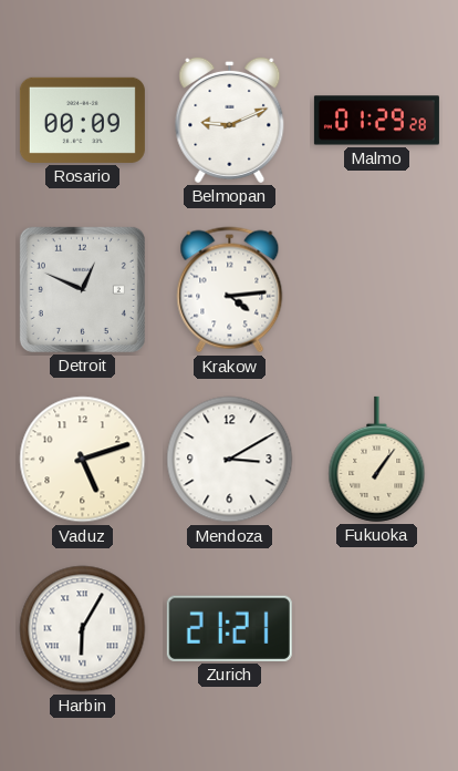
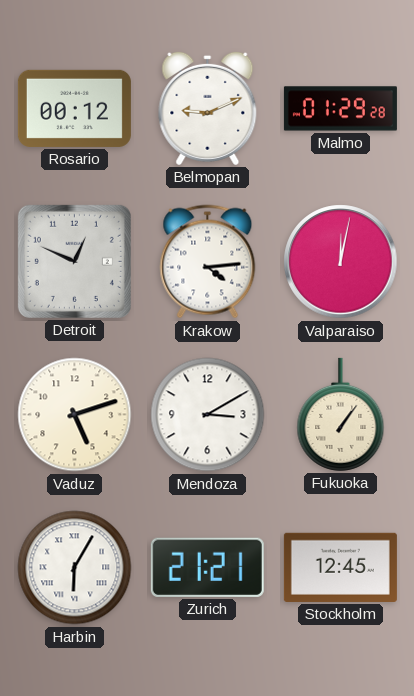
Rosario: 00:09 -> 00:12
Valparaiso: none -> 12:02
Stockholm: none -> 12:45
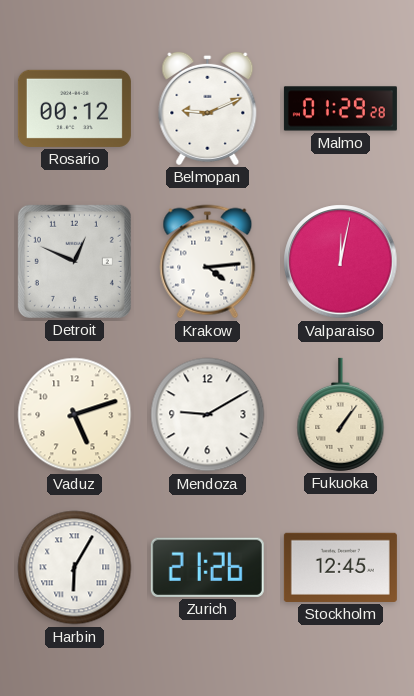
Mendoza: 3:10 -> 9:10
Zurich: 21:21 -> 21:26
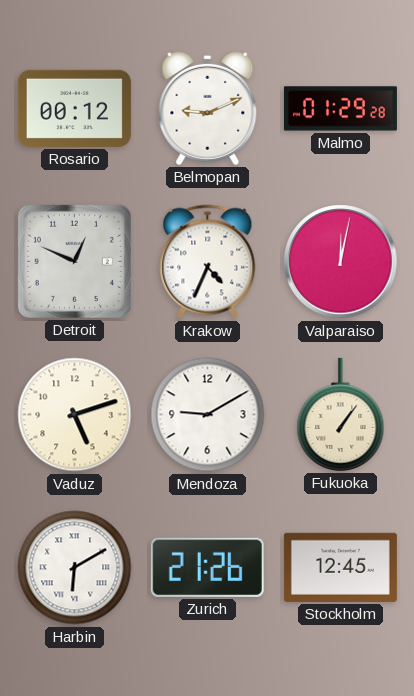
Krakow: 4:14 -> 4:34
Harbin: 6:05 -> 6:10
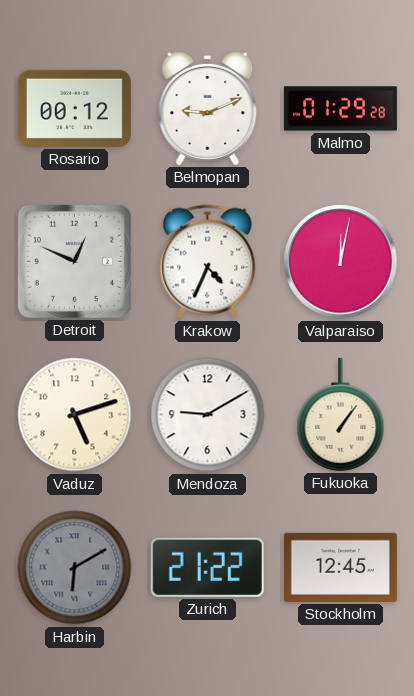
Harbin dial: white -> grey
Zurich: 21:26 -> 21:22
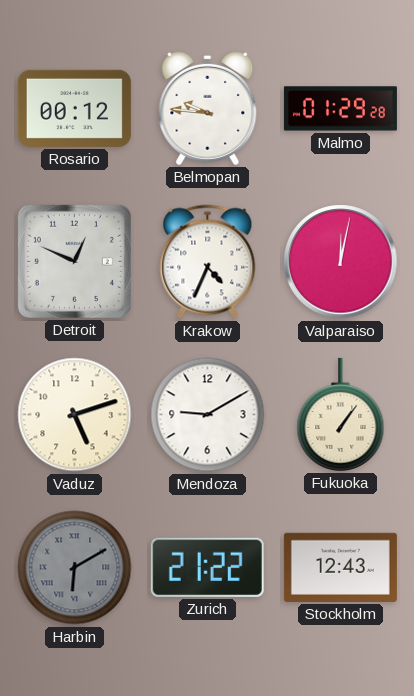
Belmopan: 9:11 -> 9:46
Stockholm: 12:45 -> 12:43
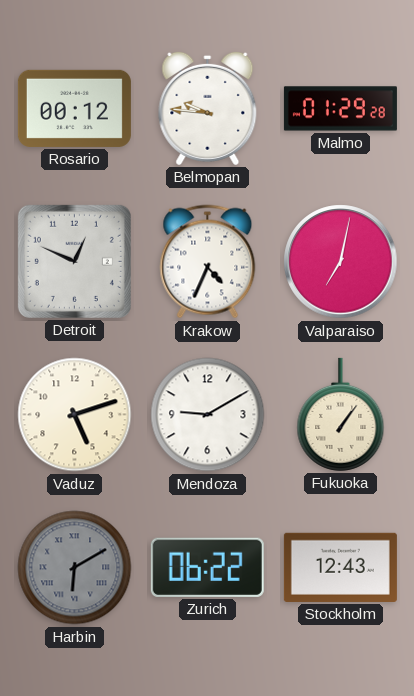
Valparaiso: 12:02 -> 7:02
Zurich: 21:22 -> 06:22
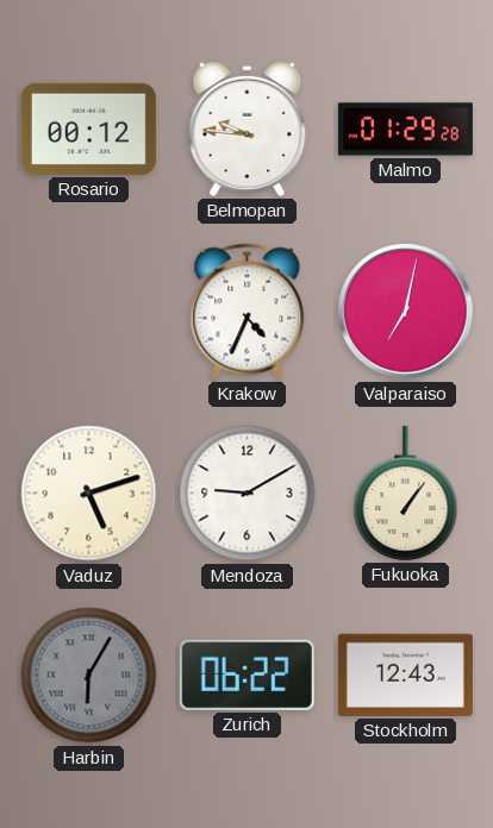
Detroit: 12:49 -> none
Harbin: 6:10 -> 6:05
